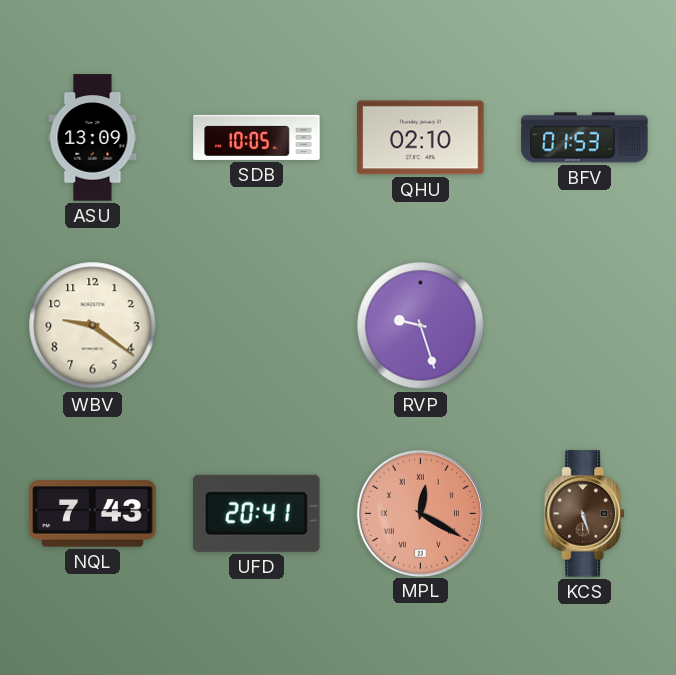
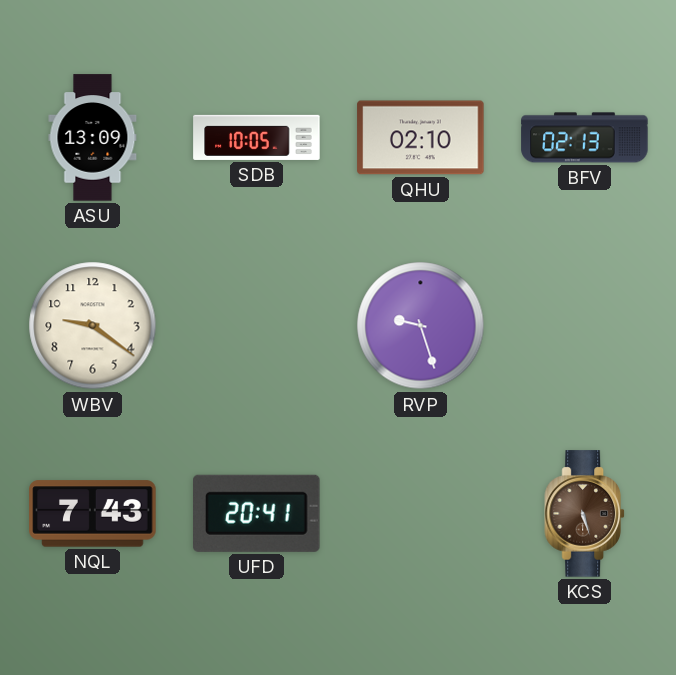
BFV: 01:53 -> 02:13
MPL: 12:20 -> none
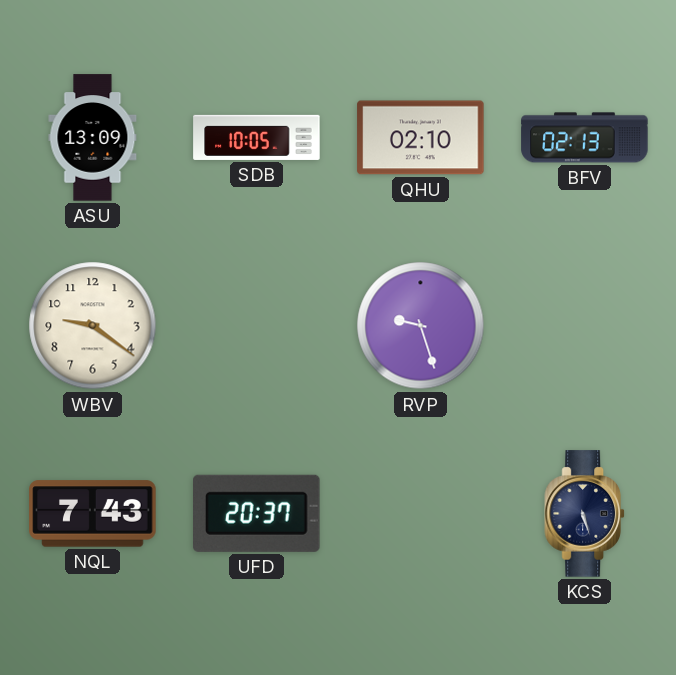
UFD: 20:41 -> 20:37
KCS dial: brown -> navy
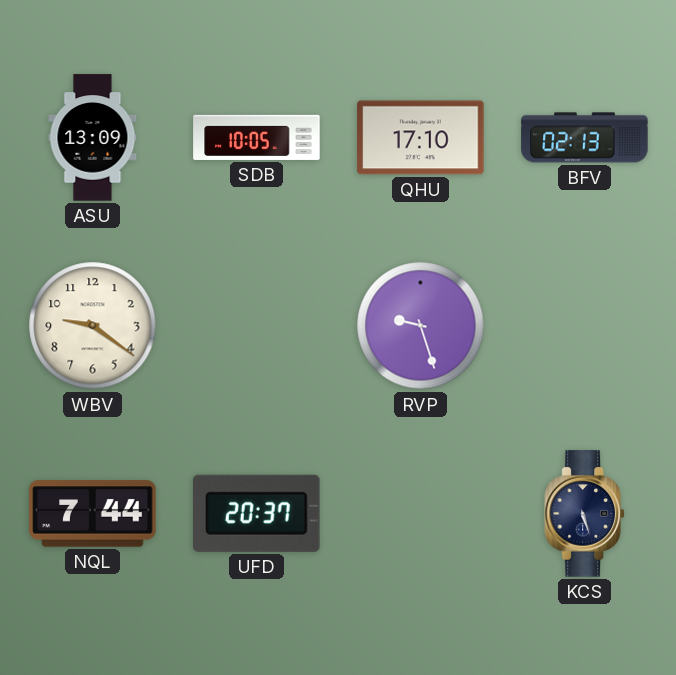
QHU: 02:10 -> 17:10
NQL: 7:43 -> 7:44
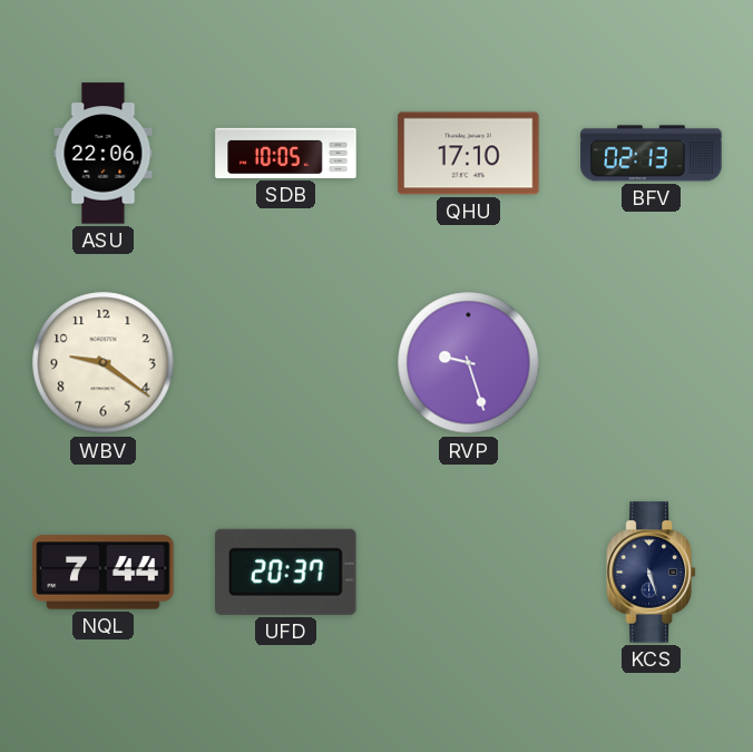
ASU: 13:09 -> 22:06
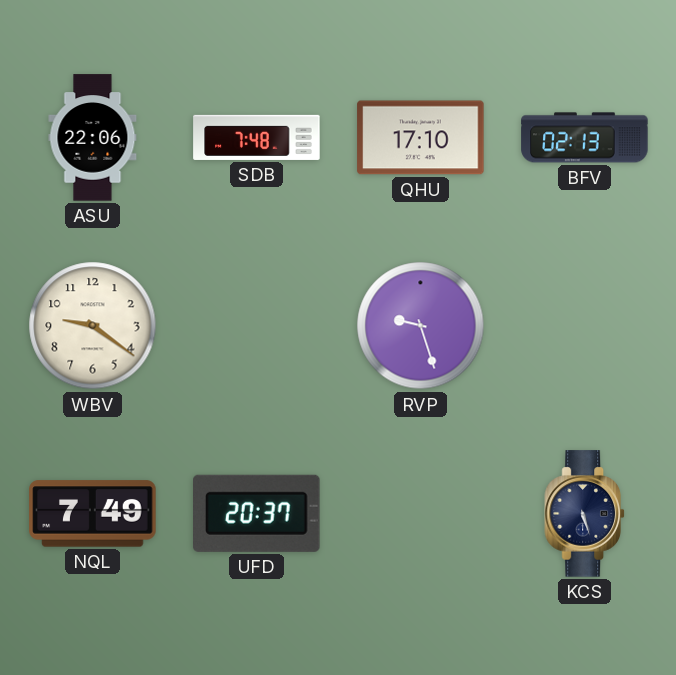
SDB: 10:05 -> 7:48
NQL: 7:44 -> 7:49
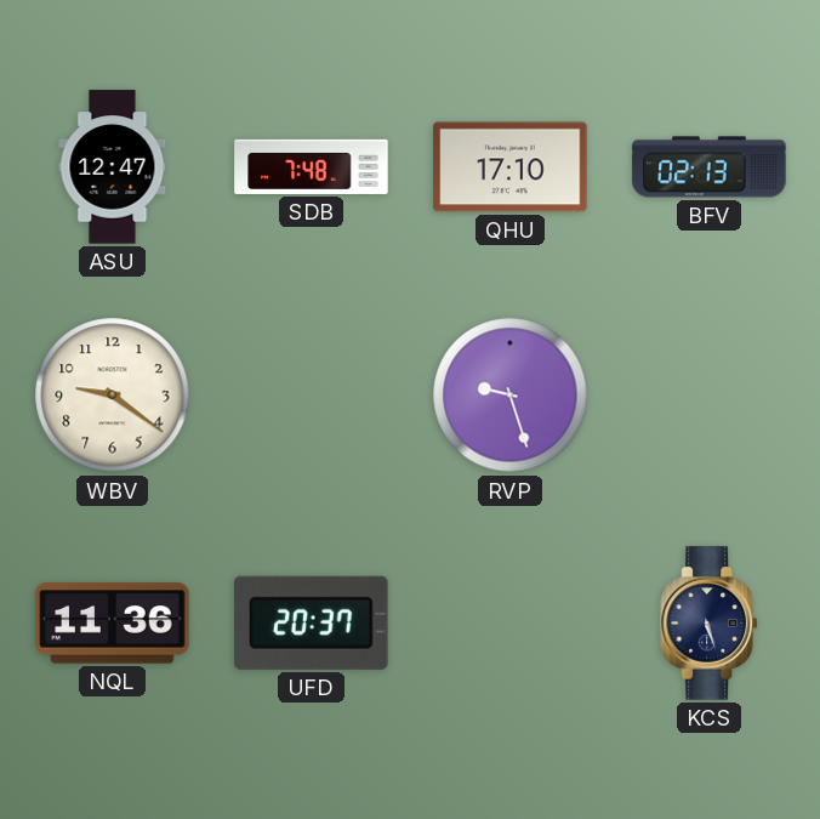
ASU: 22:06 -> 12:47
NQL: 7:49 -> 11:36
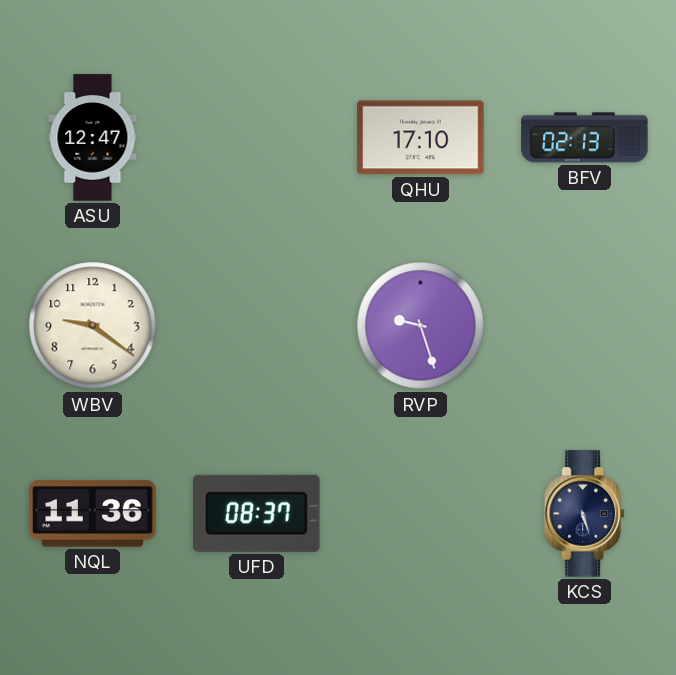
SDB: 7:48 -> none
UFD: 20:37 -> 08:37
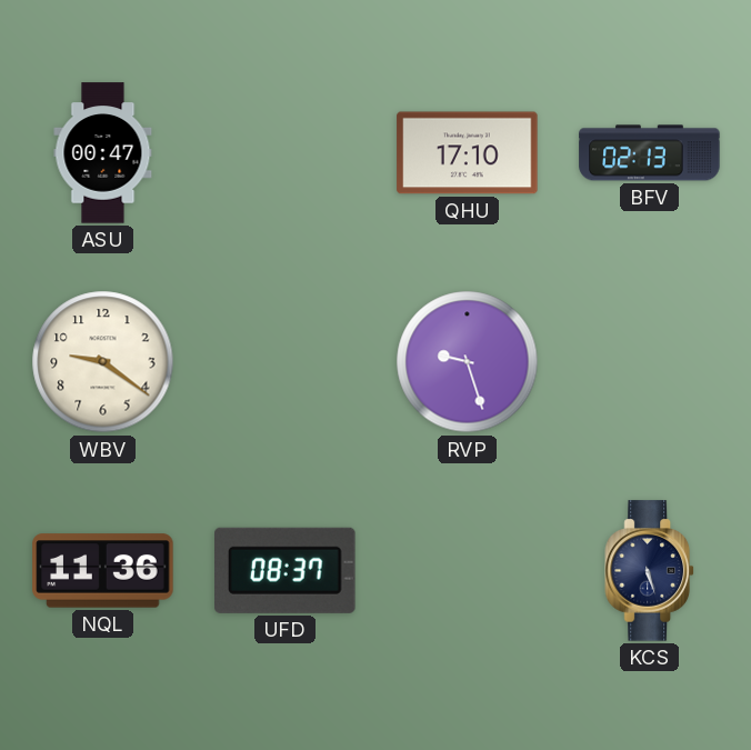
ASU: 12:47 -> 00:47
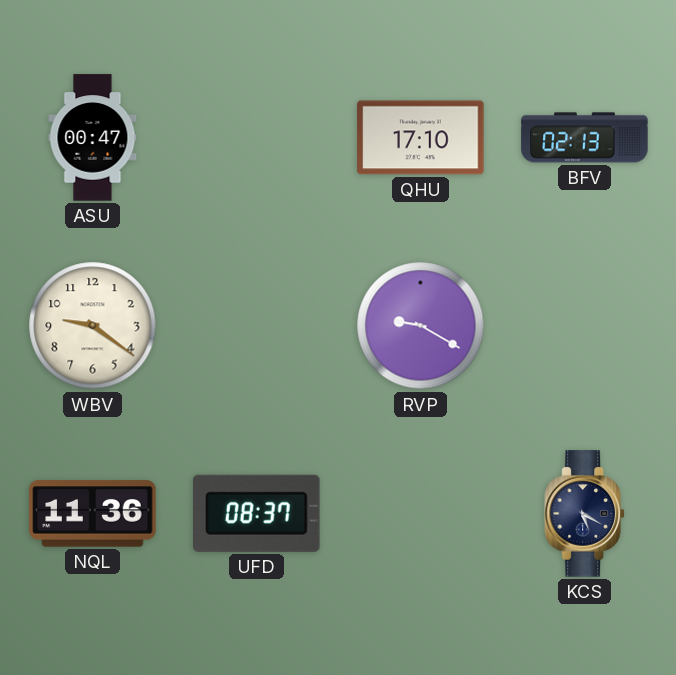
RVP: 9:27 -> 9:20
KCS: 5:27 -> 5:20
